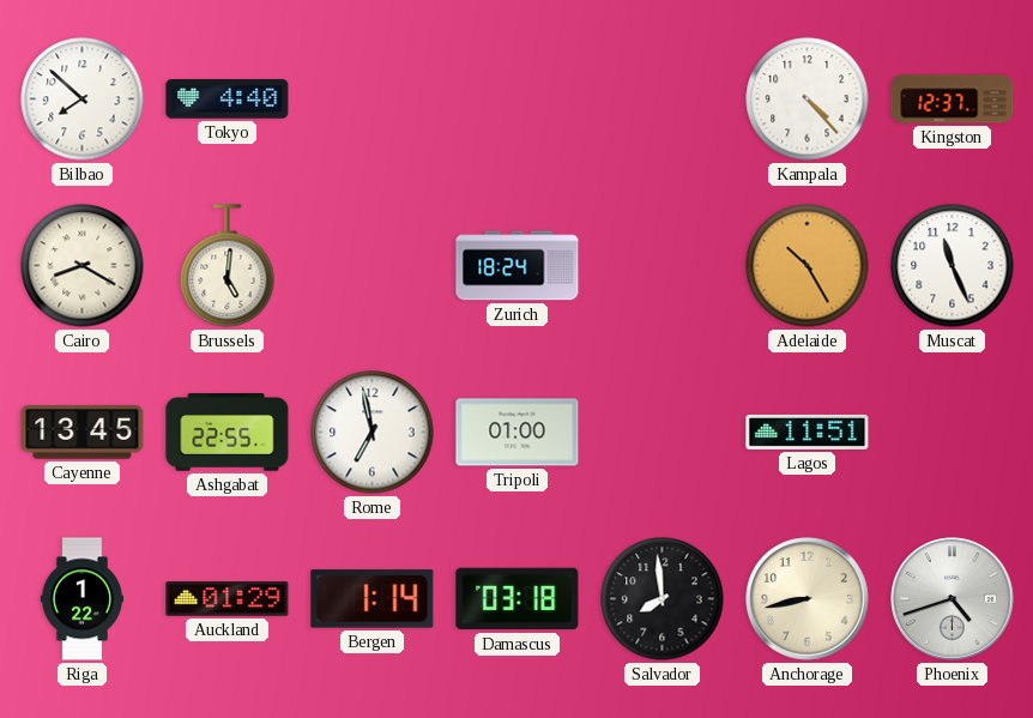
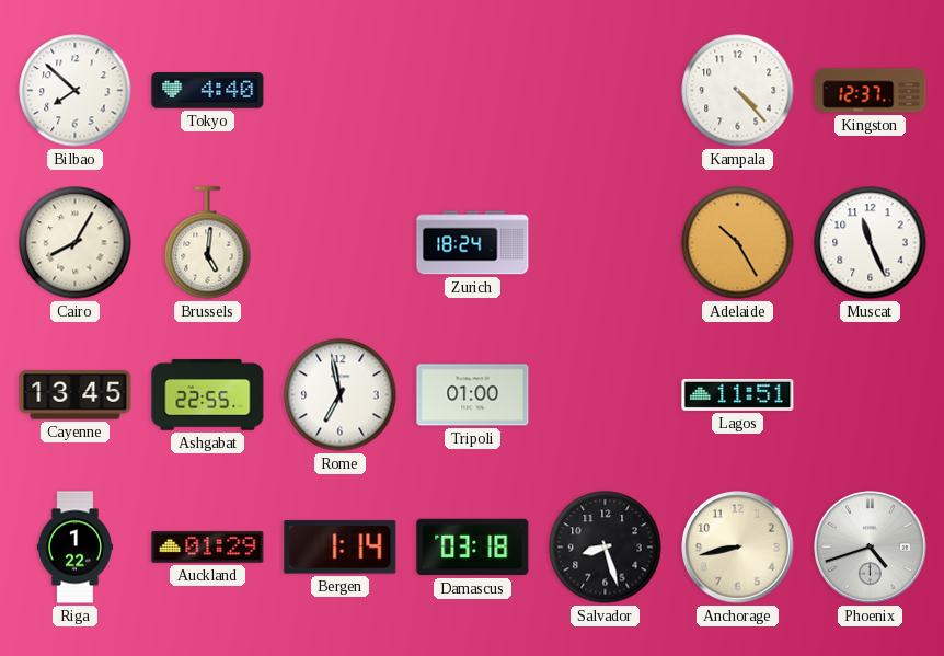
Cairo: 8:20 -> 8:05
Salvador: 7:59 -> 8:27
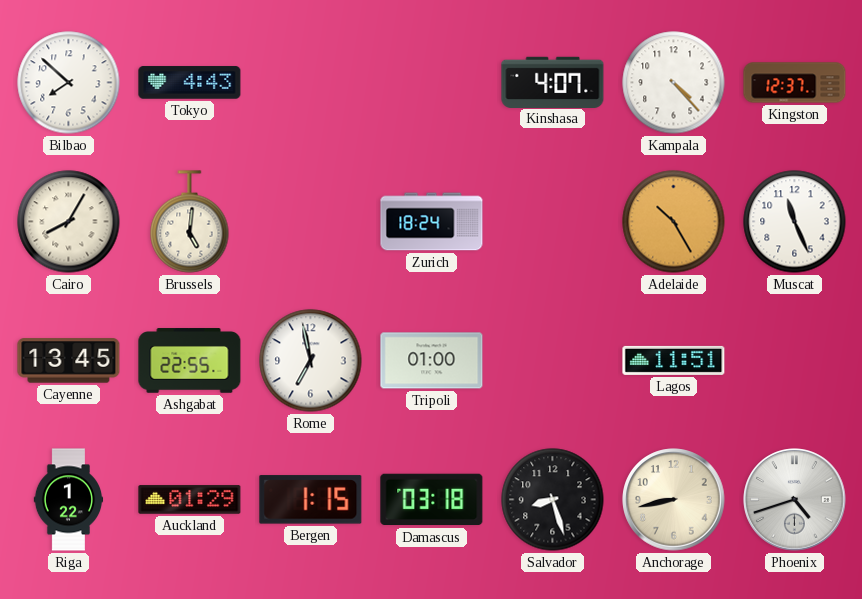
Tokyo: 4:40 -> 4:43
Kinshasa: none -> 4:07
Bergen: 1:14 -> 1:15
